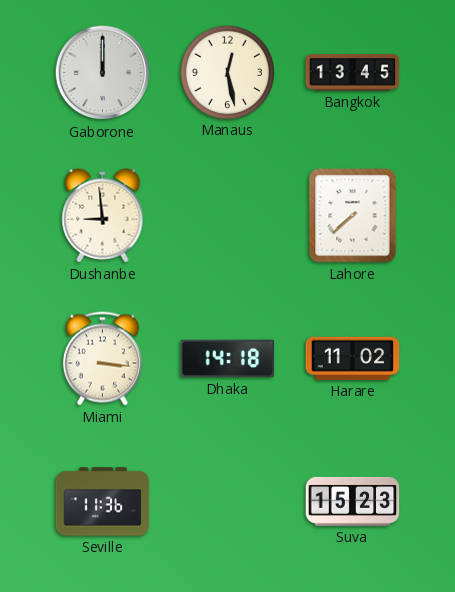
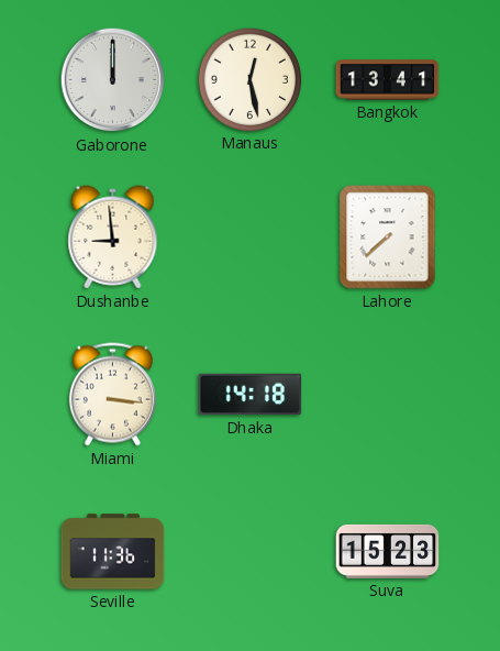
Bangkok: 13:45 -> 13:41
Harare: 11:02 -> none
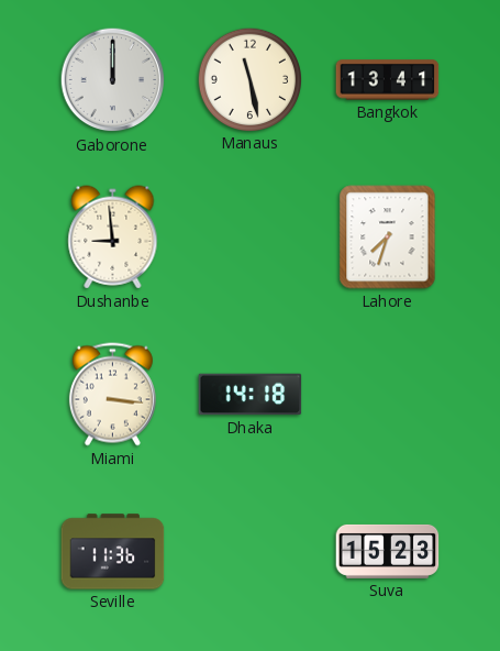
Manaus: 12:28 -> 11:28
Lahore: 7:38 -> 7:33
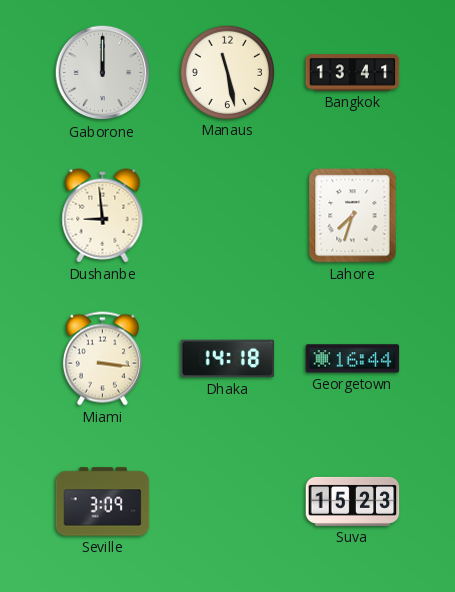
Georgetown: none -> 16:44
Seville: 11:36 -> 3:09
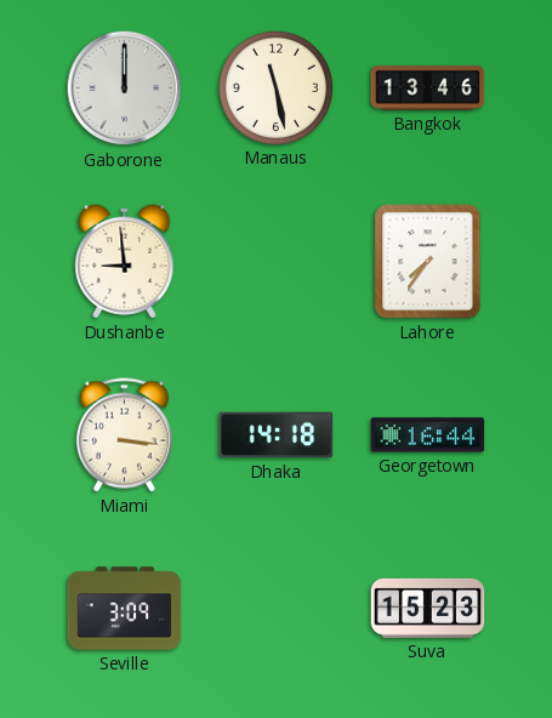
Bangkok: 13:41 -> 13:46
Lahore: 7:33 -> 7:36
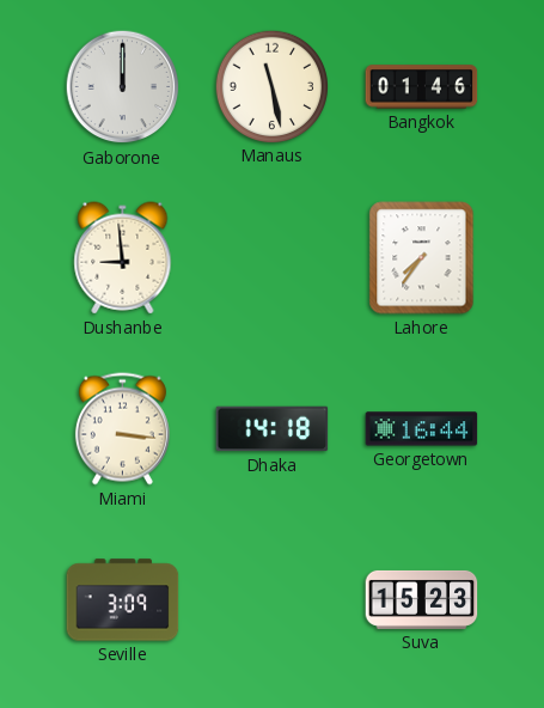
Bangkok: 13:46 -> 01:46
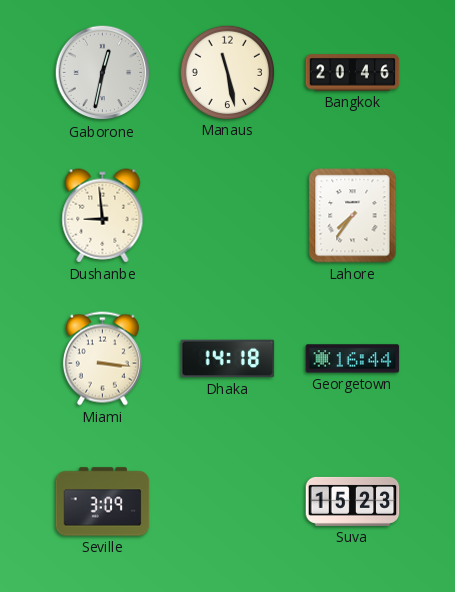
Gaborone: 12:00 -> 12:32
Bangkok: 01:46 -> 20:46
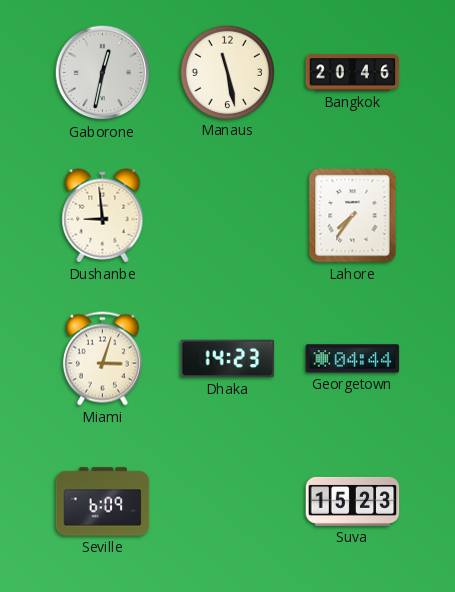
Miami: 3:16 -> 3:03
Dhaka: 14:18 -> 14:23
Georgetown: 16:44 -> 04:44
Seville: 3:09 -> 6:09
